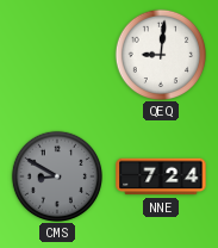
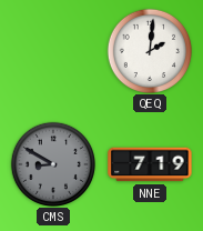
QEQ: 9:01 -> 2:01
NNE: 7:24 -> 7:19
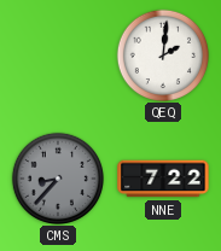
CMS: 8:50 -> 8:37
NNE: 7:19 -> 7:22
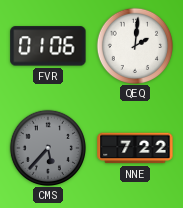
FVR: none -> 01:06
CMS: 8:37 -> 5:37
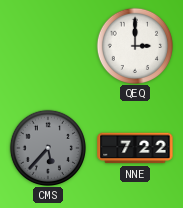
FVR: 01:06 -> none
QEQ: 2:01 -> 3:00
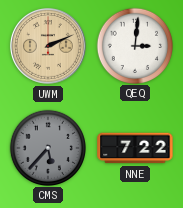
UWM: none -> 2:11
QEQ: 3:00 -> 3:01
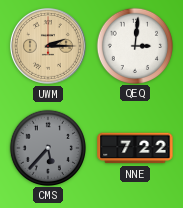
UWM: 2:11 -> 2:15
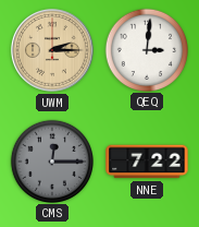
CMS: 5:37 -> 12:15
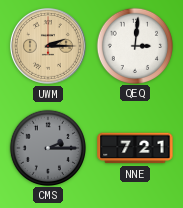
CMS: 12:15 -> 2:15
NNE: 7:22 -> 7:21
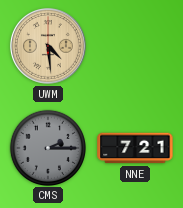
UWM: 2:15 -> 4:29
QEQ: 3:01 -> none
